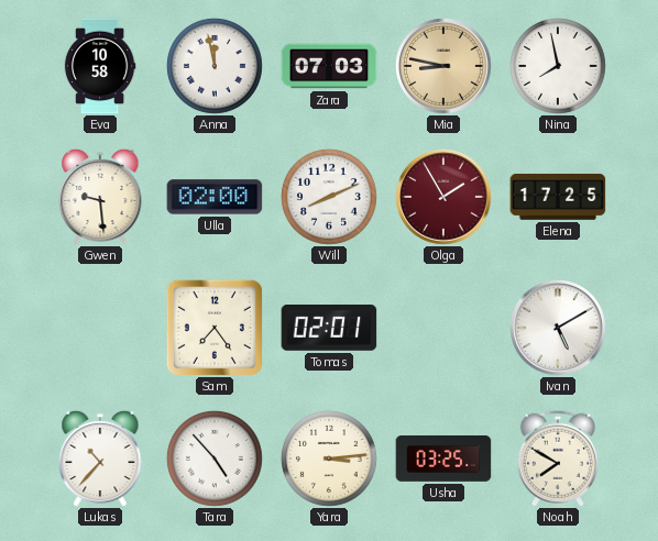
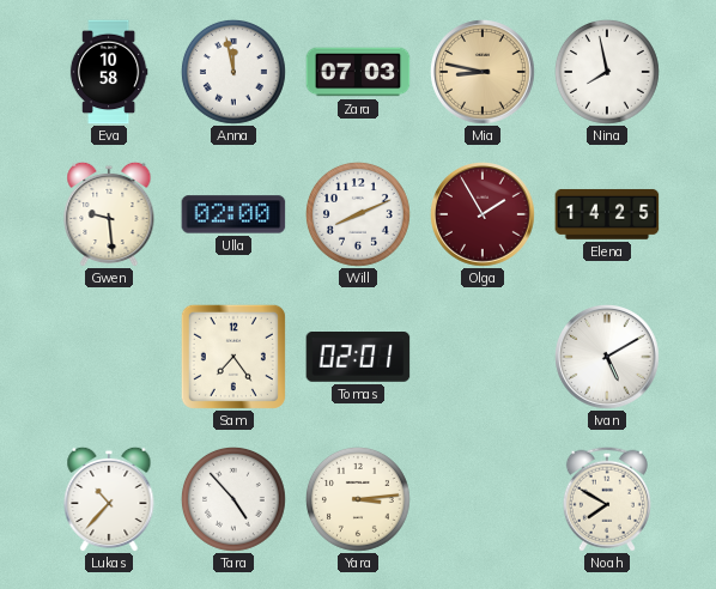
Elena: 17:25 -> 14:25
Usha: 03:25 -> none
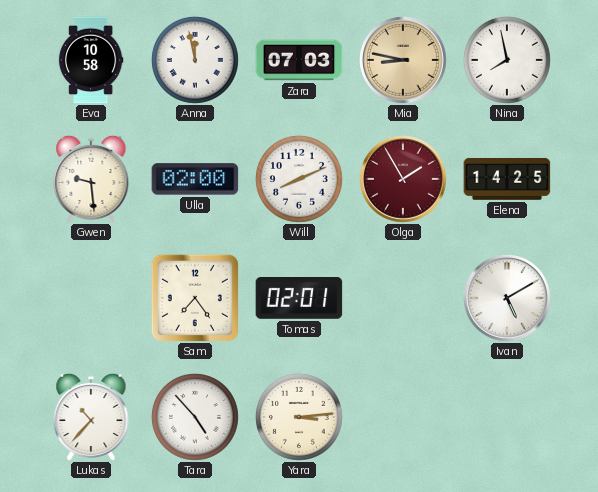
Noah: 7:50 -> none
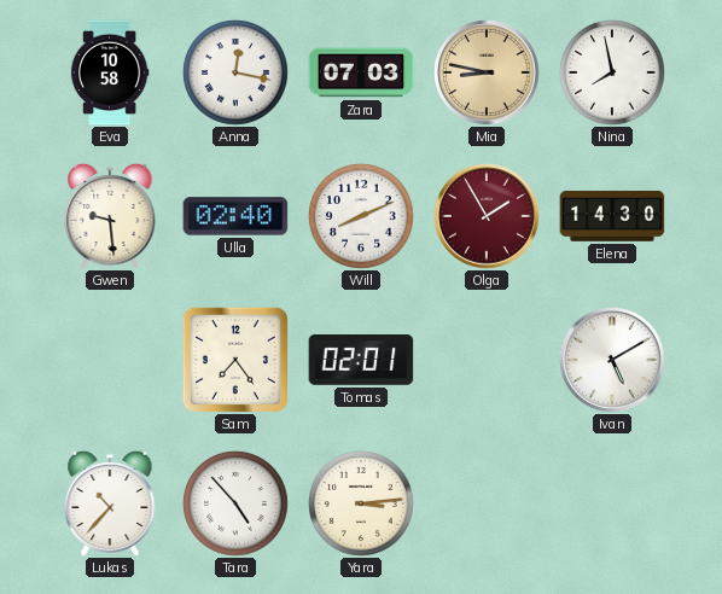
Anna: 11:58 -> 12:17
Ulla: 02:00 -> 02:40
Elena: 14:25 -> 14:30
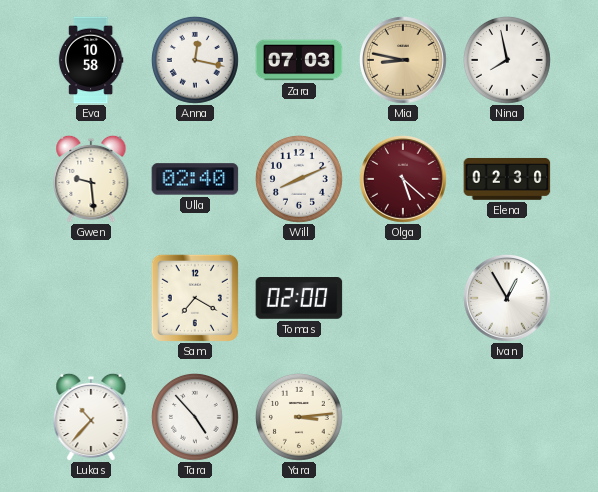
Olga: 1:55 -> 5:22
Elena: 14:30 -> 02:30
Sam: 7:24 -> 7:20
Tomas: 02:01 -> 02:00
Ivan: 5:10 -> 12:55
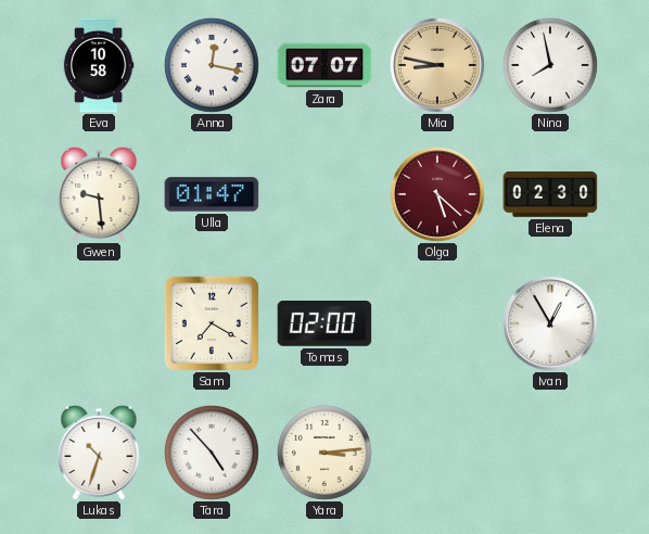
Zara: 07:03 -> 07:07
Ulla: 02:40 -> 01:47
Will: 8:11 -> none
Lukas: 10:37 -> 10:33
